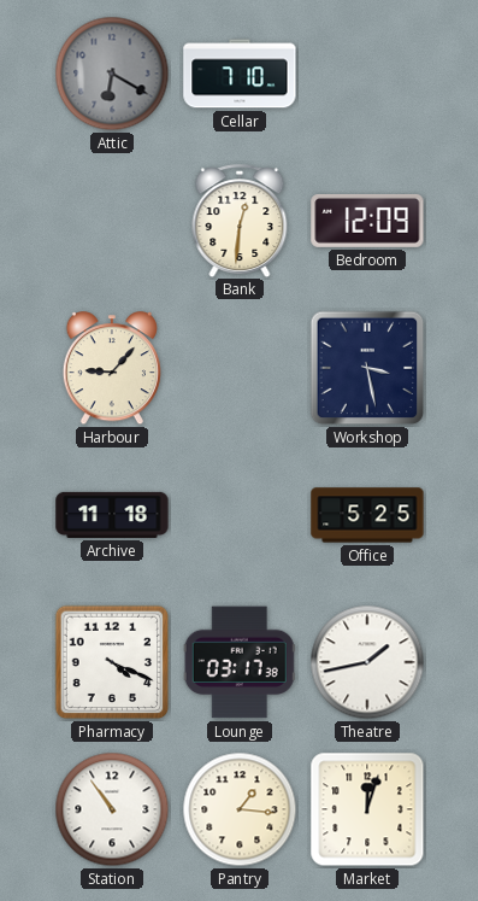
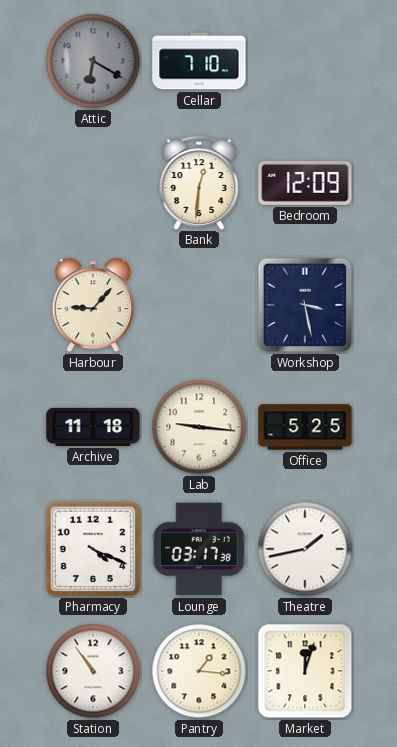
Lab: none -> 9:16
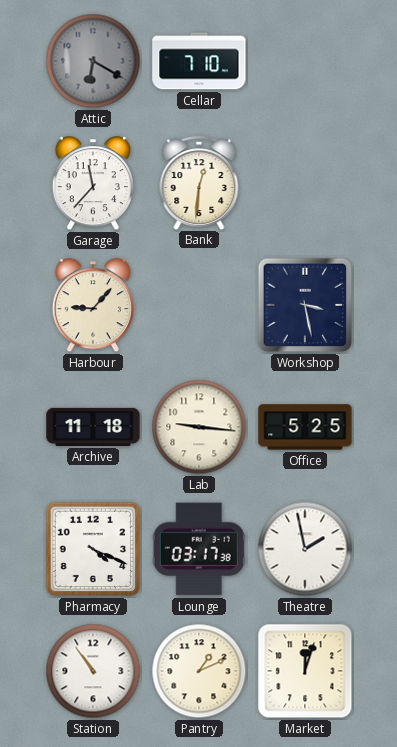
Garage: none -> 11:37
Bedroom: 12:09 -> none
Theatre: 1:43 -> 1:58
Pantry: 1:16 -> 1:11
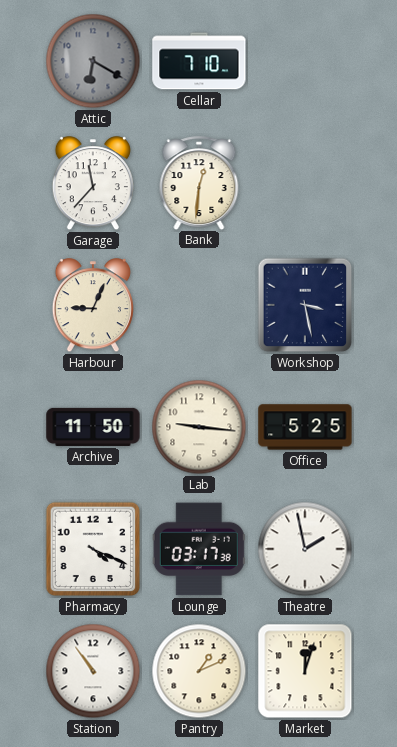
Harbour: 9:07 -> 9:04
Archive: 11:18 -> 11:50
